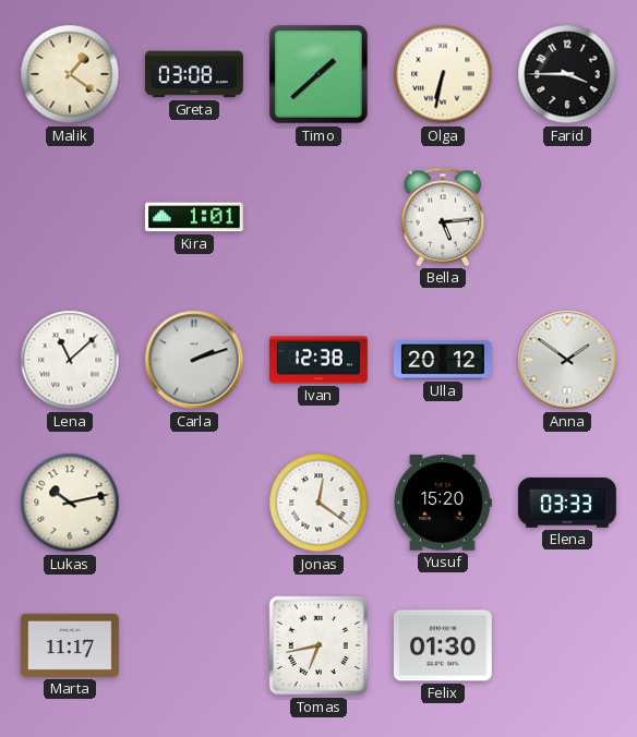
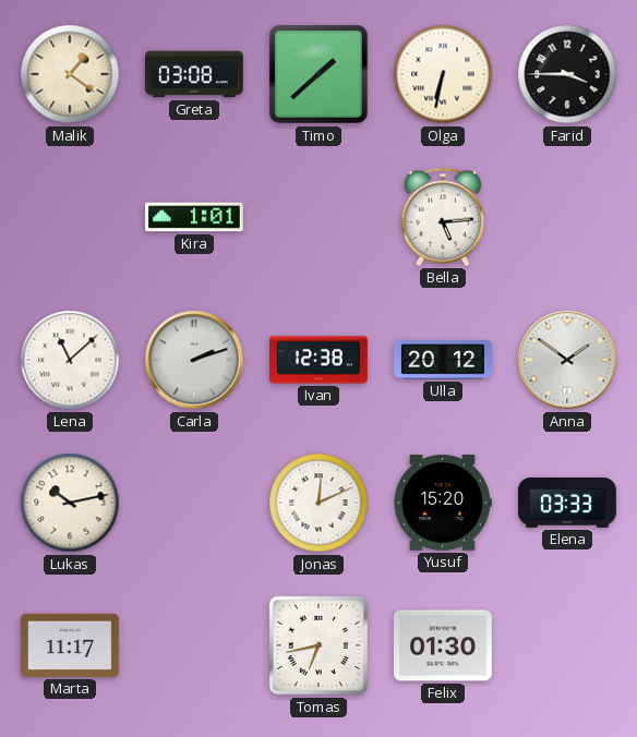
Jonas: 12:21 -> 12:11
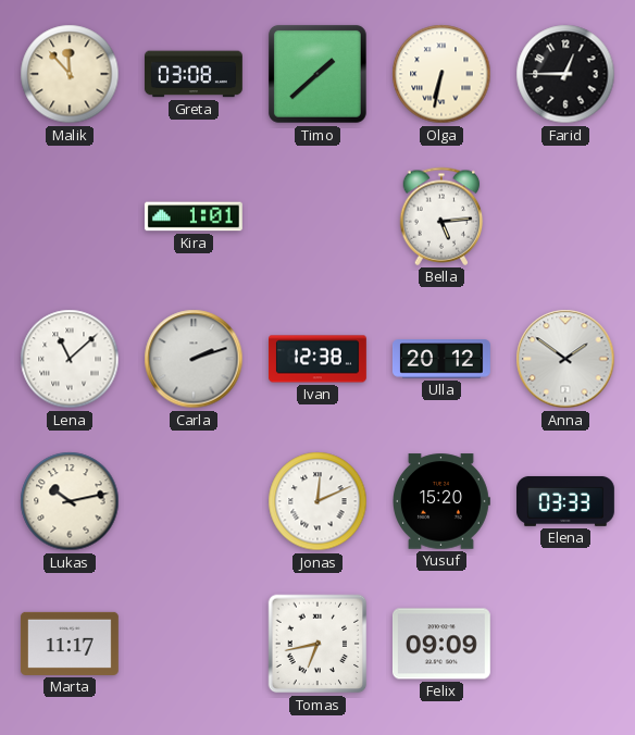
Malik: 1:21 -> 11:53
Farid: 3:45 -> 12:45
Felix: 01:30 -> 09:09
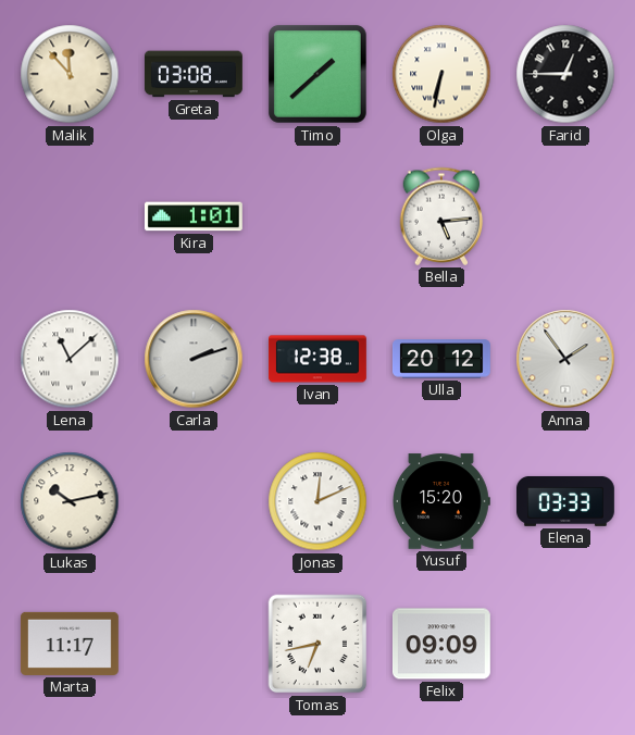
Anna: 1:51 -> 1:54
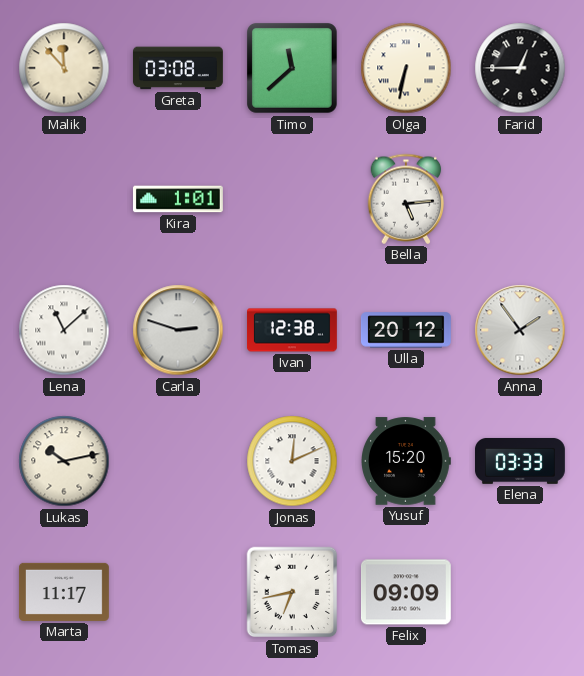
Timo: 1:38 -> 11:38
Carla: 2:12 -> 2:48
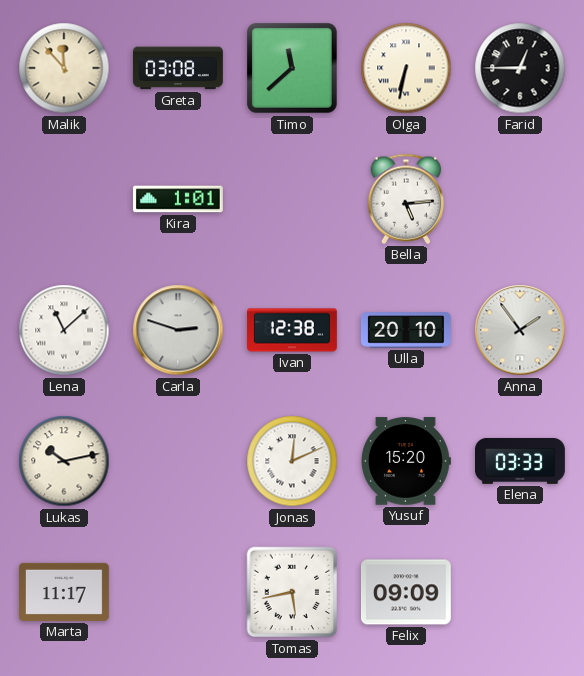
Ulla: 20:12 -> 20:10
Tomas: 6:43 -> 5:43
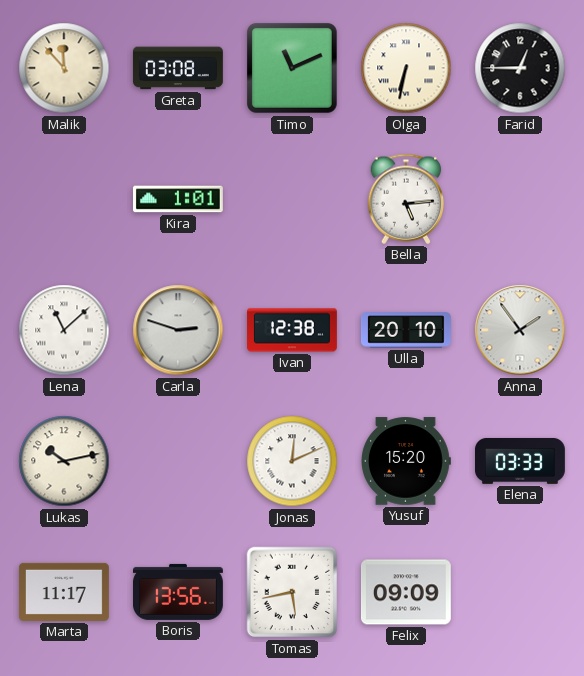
Timo: 11:38 -> 11:11
Boris: none -> 13:56
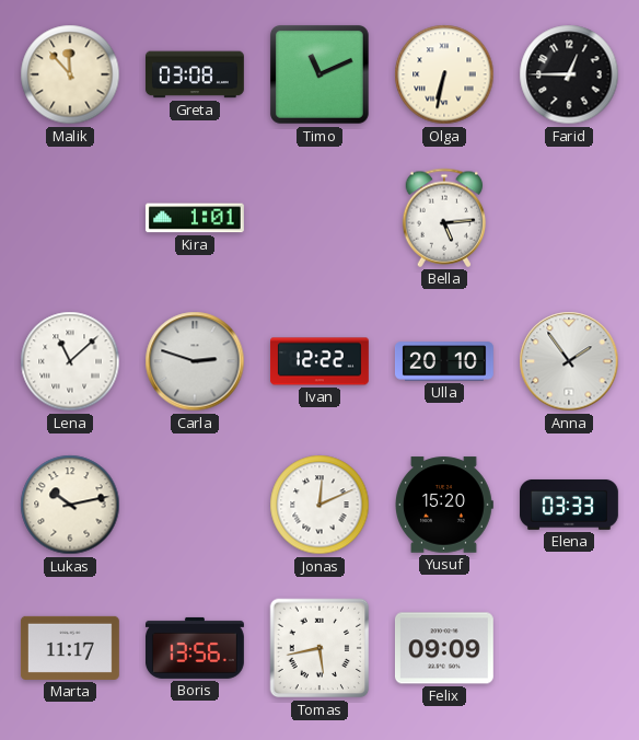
Ivan: 12:38 -> 12:22
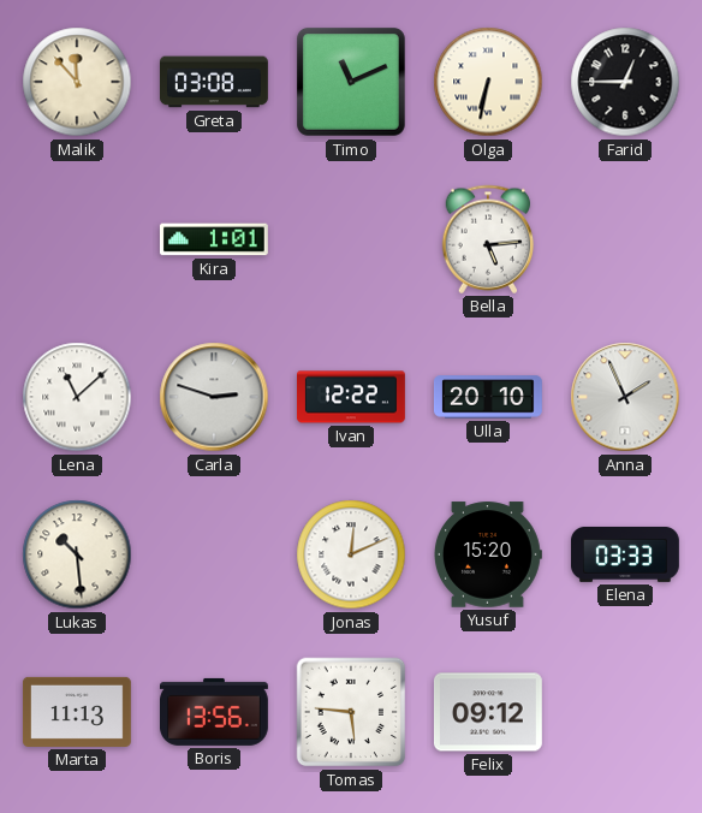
Anna: 1:54 -> 1:56
Lukas: 10:13 -> 10:29
Marta: 11:17 -> 11:13
Tomas: 5:43 -> 5:46
Felix: 09:09 -> 09:12
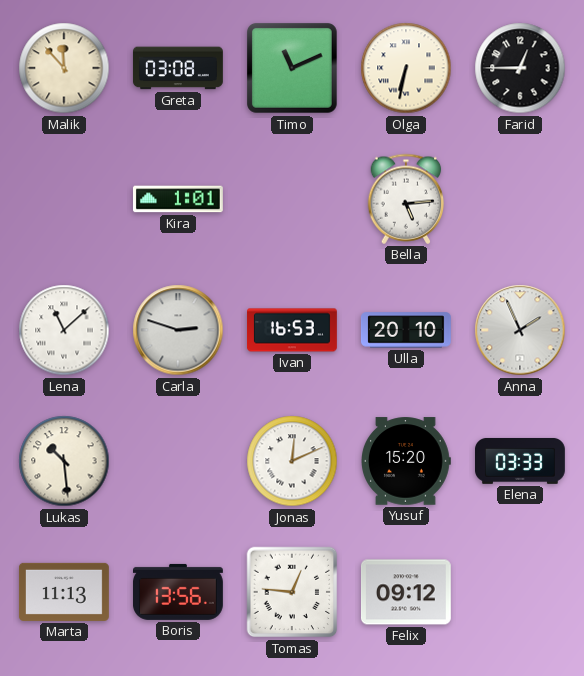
Ivan: 12:22 -> 16:53
Tomas: 5:46 -> 12:46
